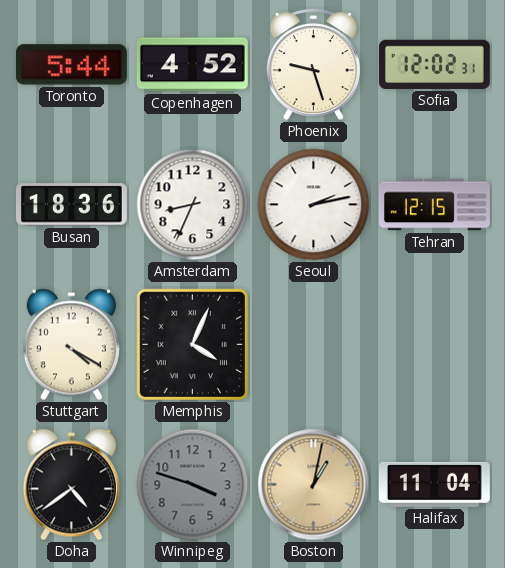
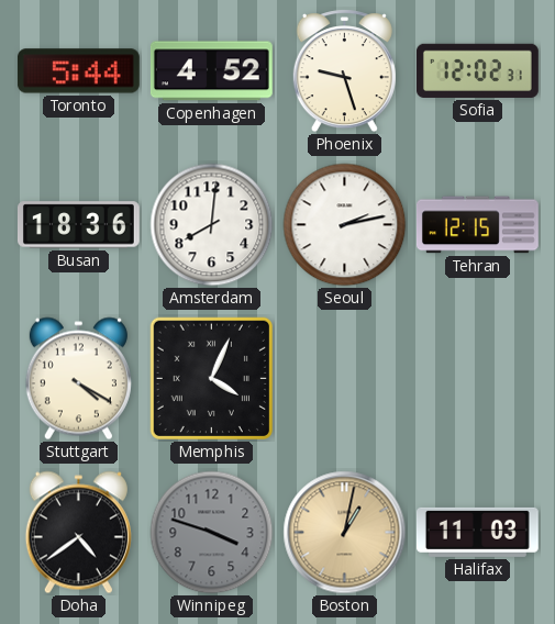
Amsterdam: 8:34 -> 8:01
Halifax: 11:04 -> 11:03
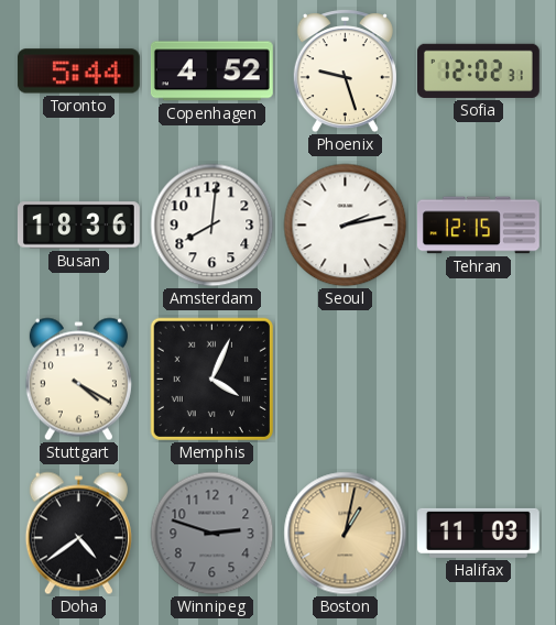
Winnipeg: 3:48 -> 2:48
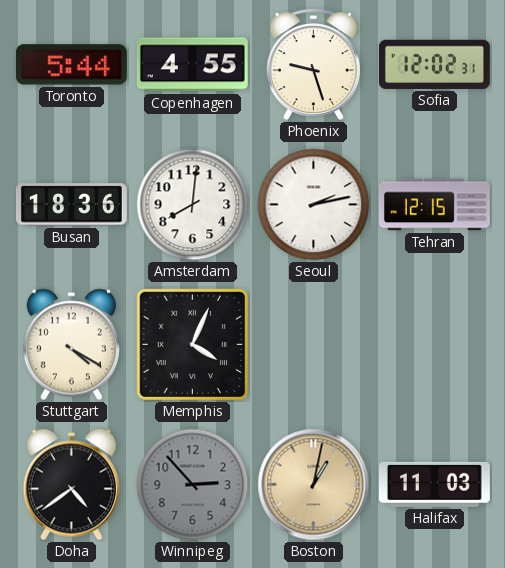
Copenhagen: 4:52 -> 4:55
Winnipeg: 2:48 -> 2:53
